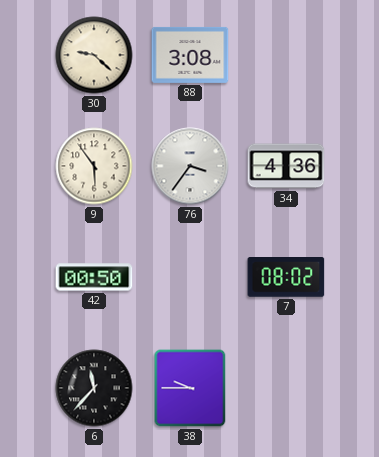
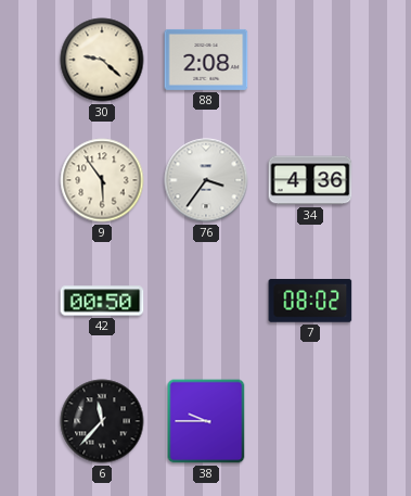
88: 3:08 -> 2:08
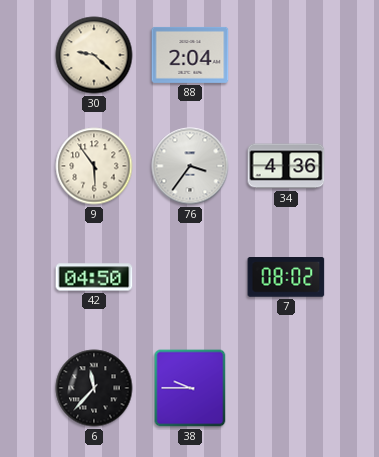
88: 2:08 -> 2:04
42: 00:50 -> 04:50
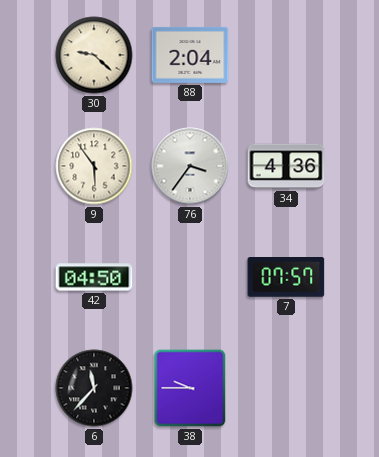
7: 08:02 -> 07:57
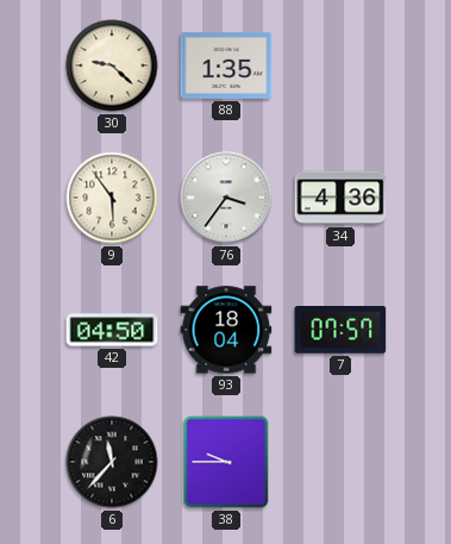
88: 2:04 -> 1:35
93: none -> 18:04
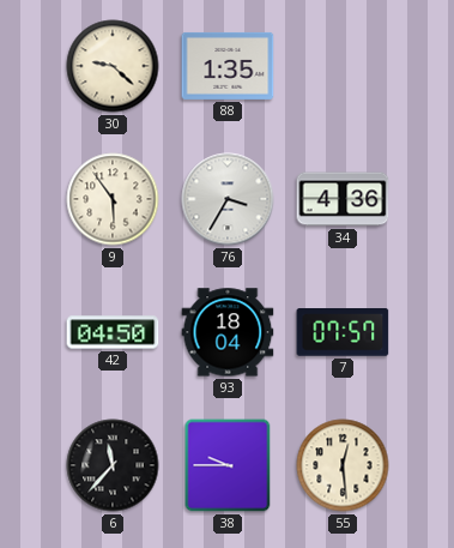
76: 3:36 -> 3:35
55: none -> 12:29
